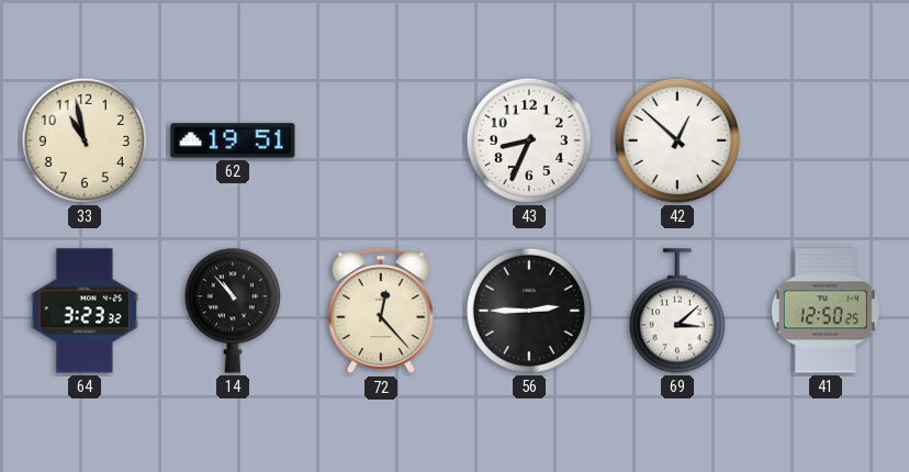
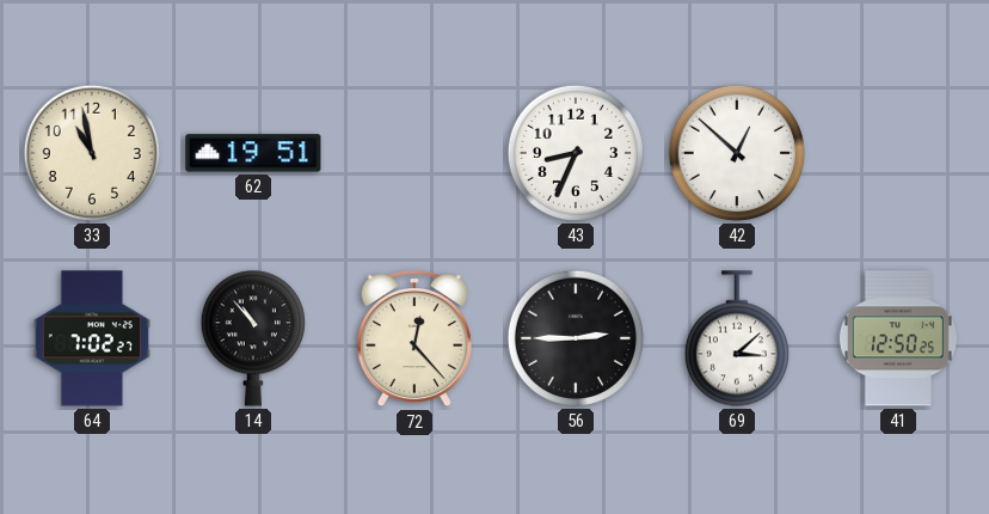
64: 3:23 -> 7:02
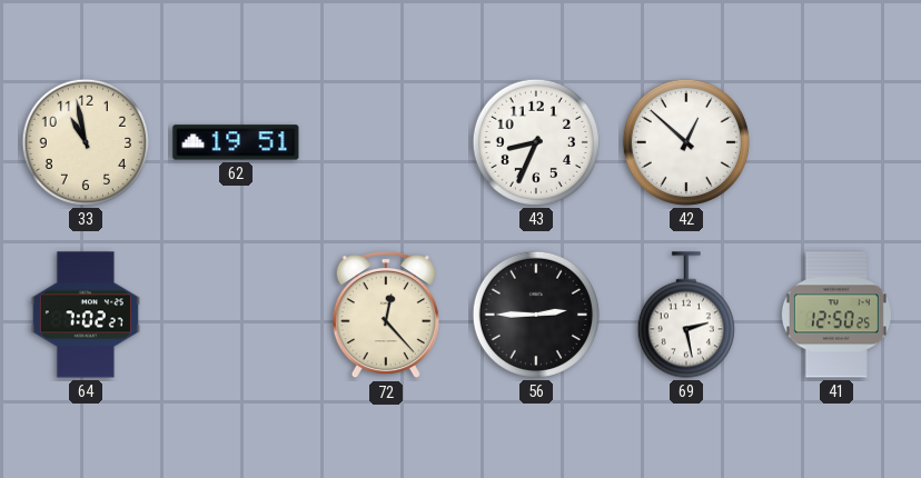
14: 10:53 -> none
69: 3:08 -> 2:28
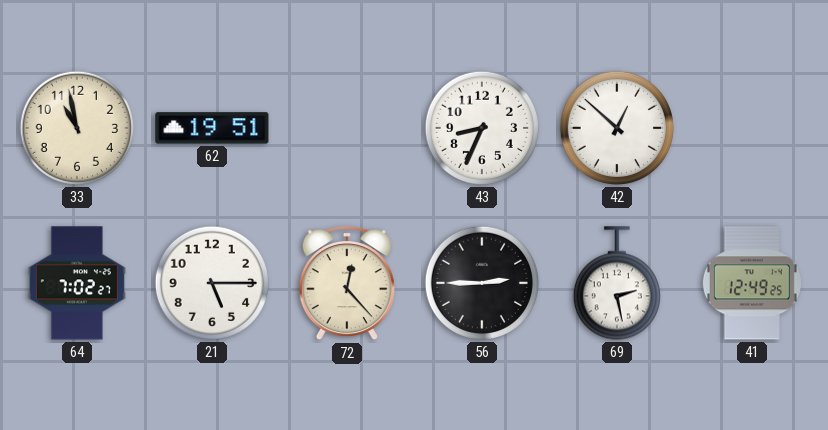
21: none -> 5:15
41: 12:50 -> 12:49
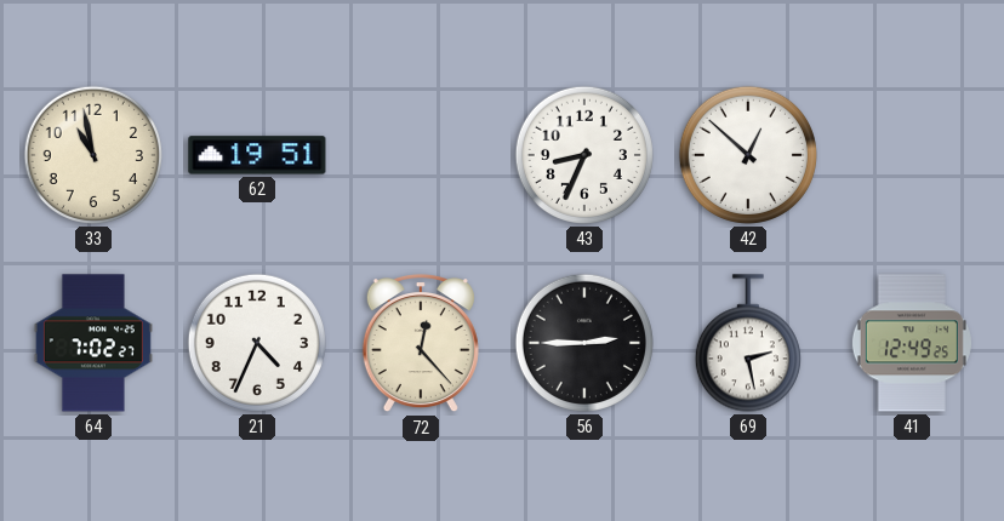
21: 5:15 -> 4:34
